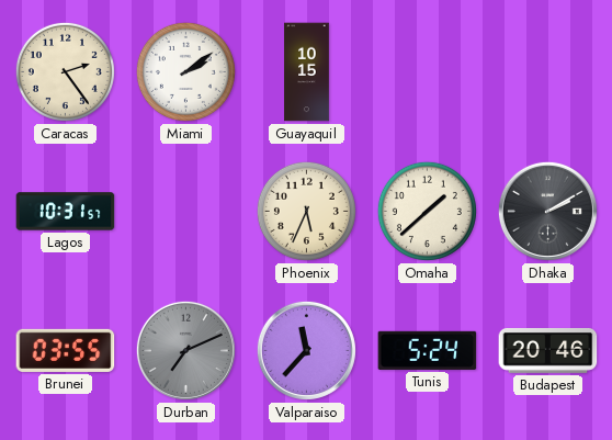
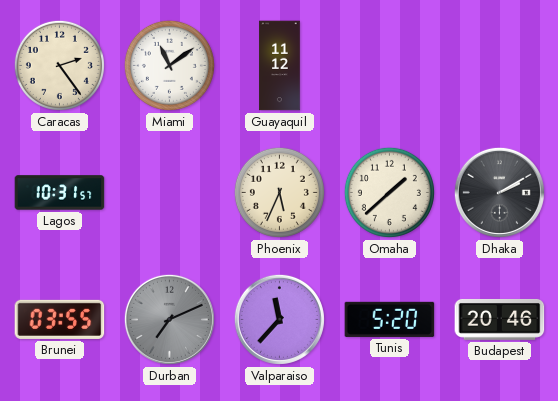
Miami: 2:09 -> 11:09
Guayaquil: 10:15 -> 11:12
Tunis: 5:24 -> 5:20
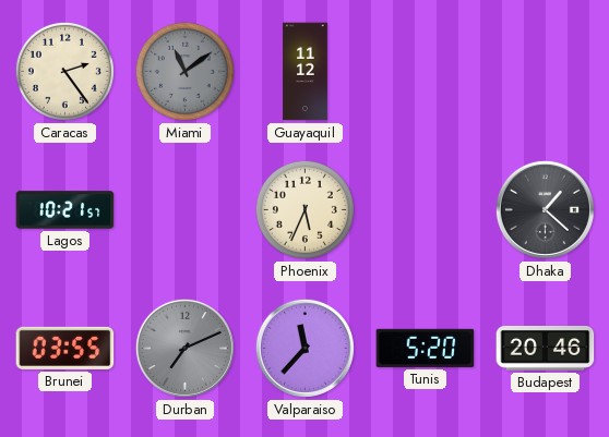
Miami dial: white -> grey
Lagos: 10:31 -> 10:21
Omaha: 1:38 -> none
Dhaka: 2:10 -> 1:22
